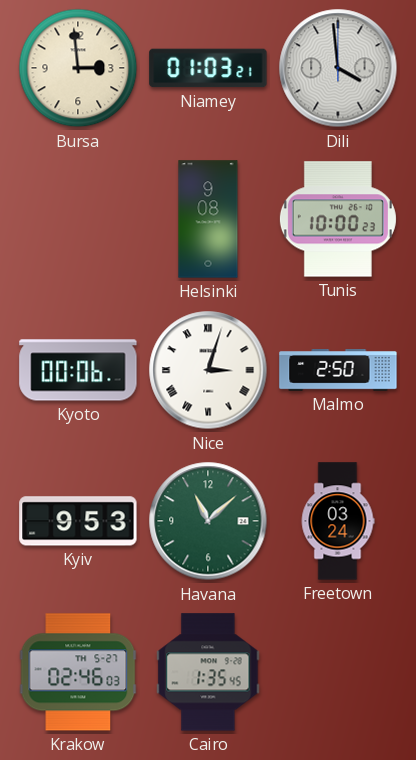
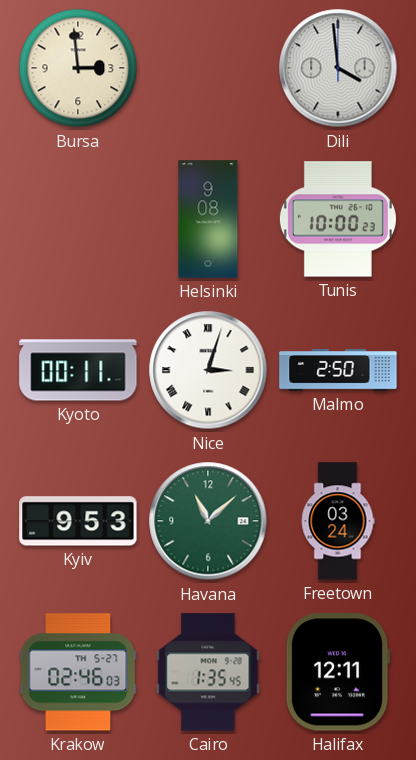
Niamey: 01:03 -> none
Kyoto: 00:06 -> 00:11
Halifax: none -> 12:11
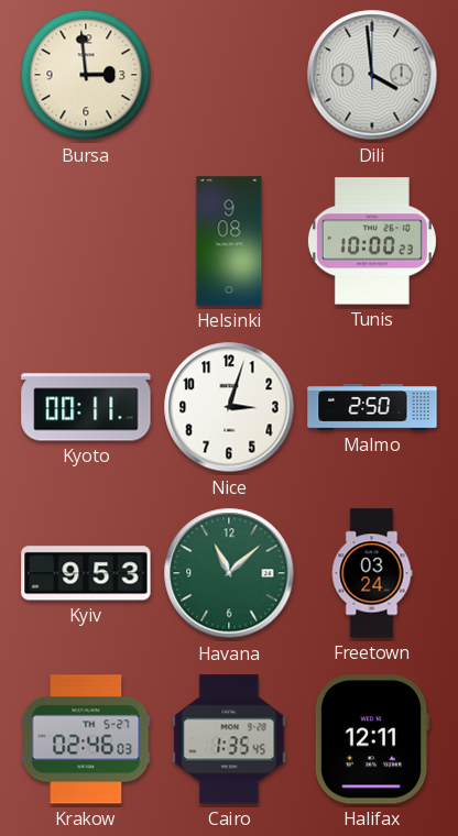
Nice numerals: Roman -> Arabic
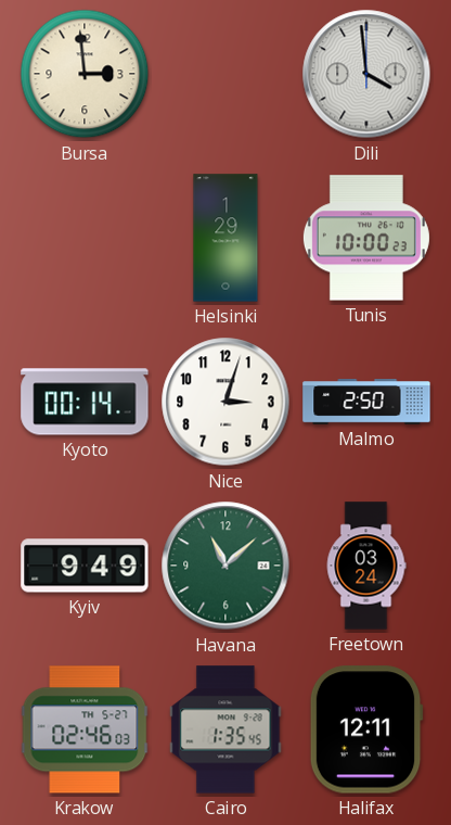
Helsinki: 9:08 -> 1:29
Kyoto: 00:11 -> 00:14
Kyiv: 9:53 -> 9:49
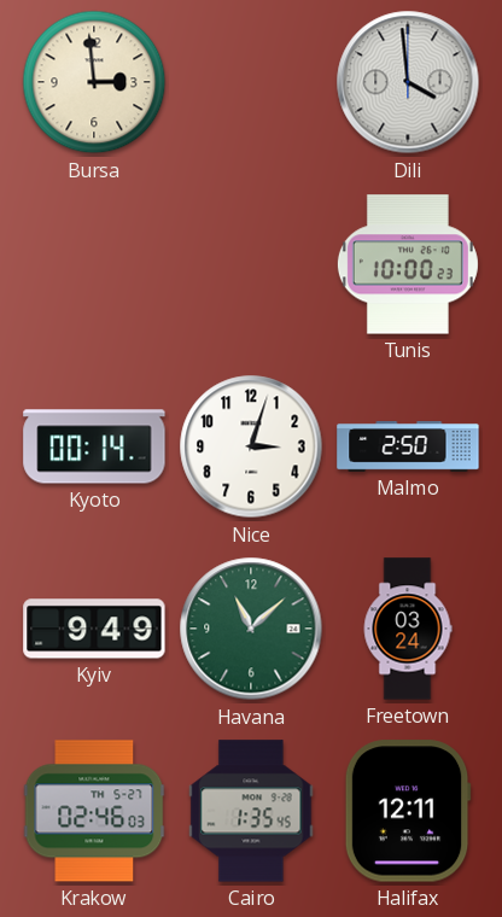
Helsinki: 1:29 -> none
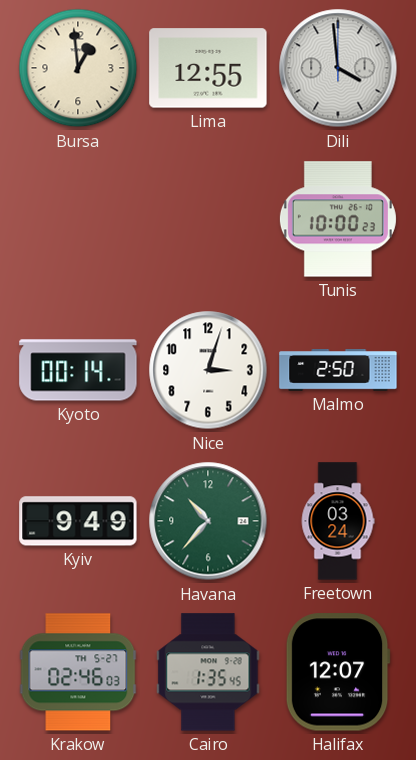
Bursa: 2:59 -> 12:59
Lima: none -> 12:55
Havana: 11:08 -> 10:37
Halifax: 12:11 -> 12:07
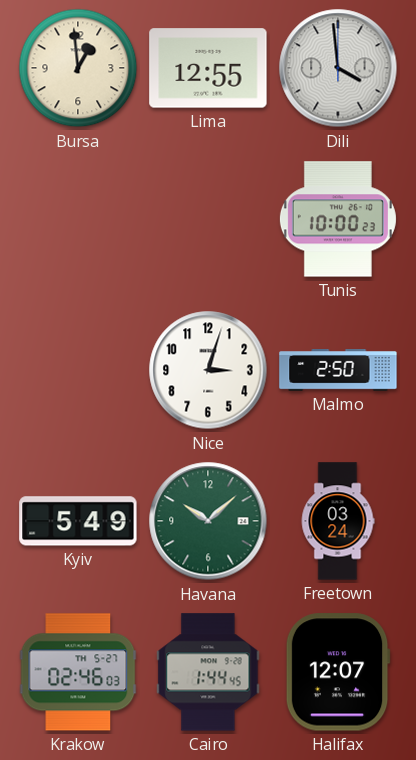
Kyoto: 00:14 -> none
Kyiv: 9:49 -> 5:49
Havana: 10:37 -> 10:08
Cairo: 1:35 -> 1:44
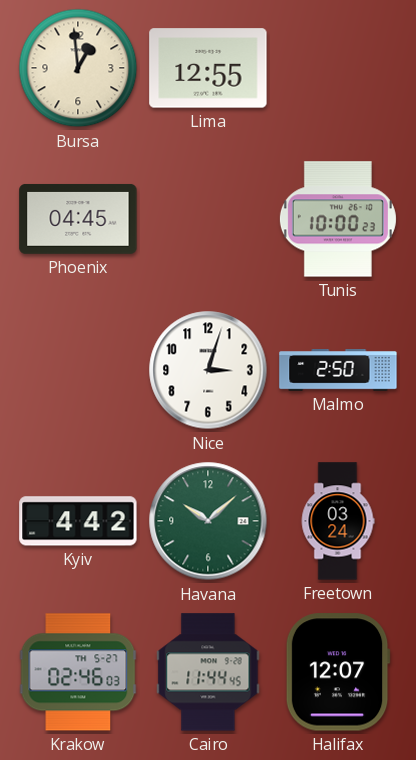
Dili: 3:59 -> none
Phoenix: none -> 04:45
Kyiv: 5:49 -> 4:42
Cairo: 1:44 -> 11:44
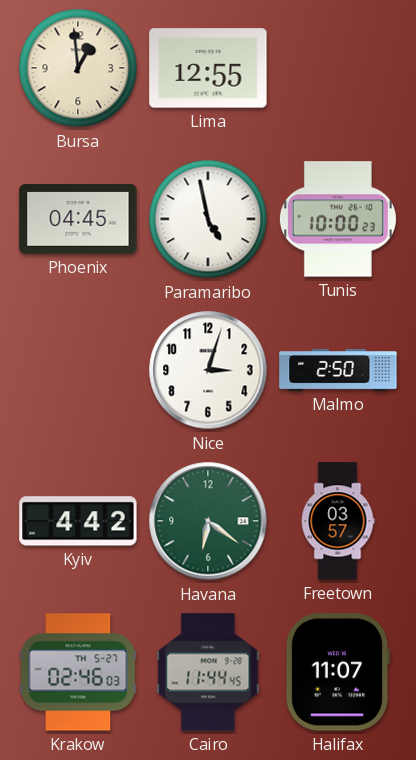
Paramaribo: none -> 4:58
Havana: 10:08 -> 6:21
Freetown: 03:24 -> 03:57
Halifax: 12:07 -> 11:07
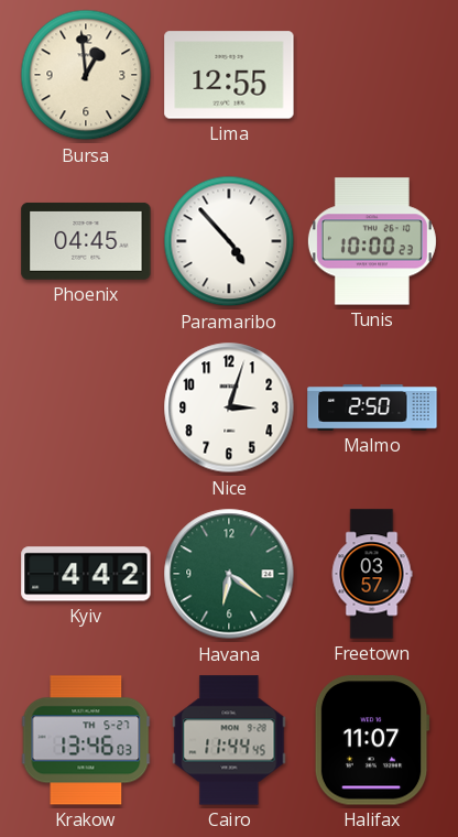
Paramaribo: 4:58 -> 4:53
Krakow: 02:46 -> 13:46
